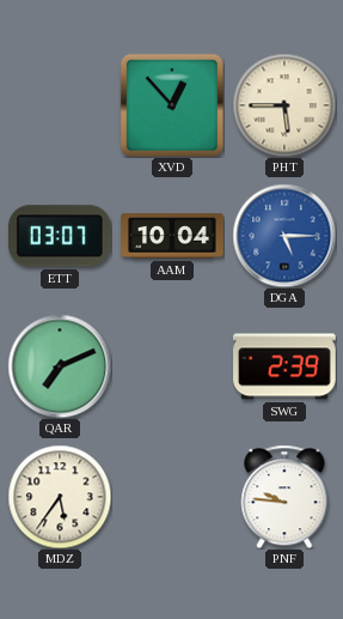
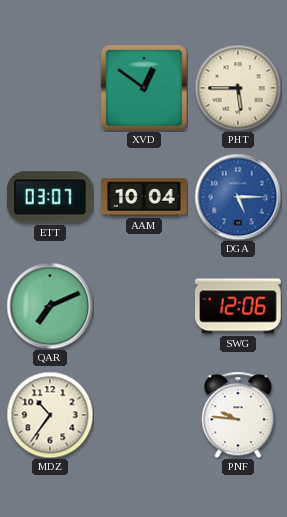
XVD: 12:53 -> 12:51
SWG: 2:39 -> 12:06
MDZ: 5:36 -> 10:36
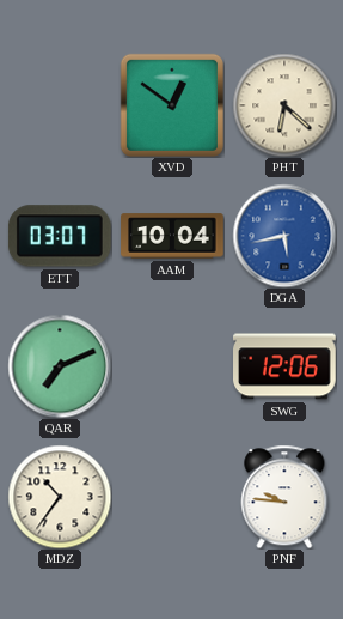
PHT: 5:45 -> 6:22
DGA: 5:15 -> 5:43
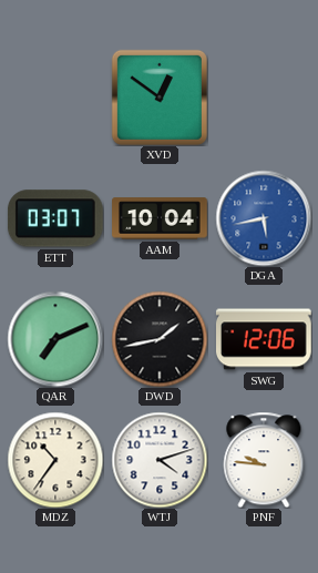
PHT: 6:22 -> none
DWD: none -> 1:43
WTJ: none -> 4:12
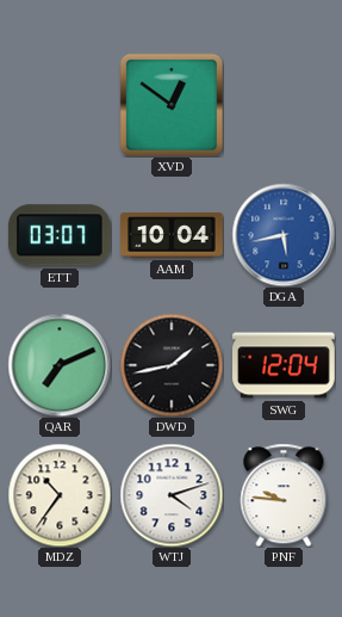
SWG: 12:06 -> 12:04
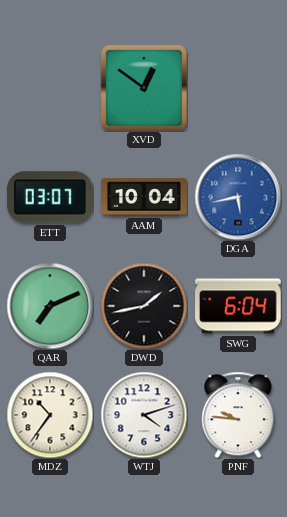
SWG: 12:04 -> 6:04
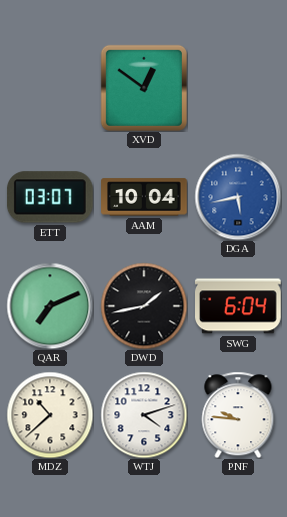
MDZ: 10:36 -> 10:38
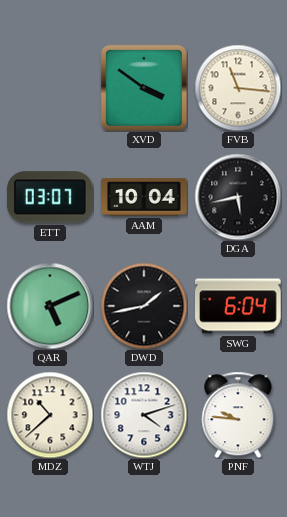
XVD: 12:51 -> 3:51
FVB: none -> 11:16
DGA dial: blue -> black
QAR: 7:11 -> 5:11
